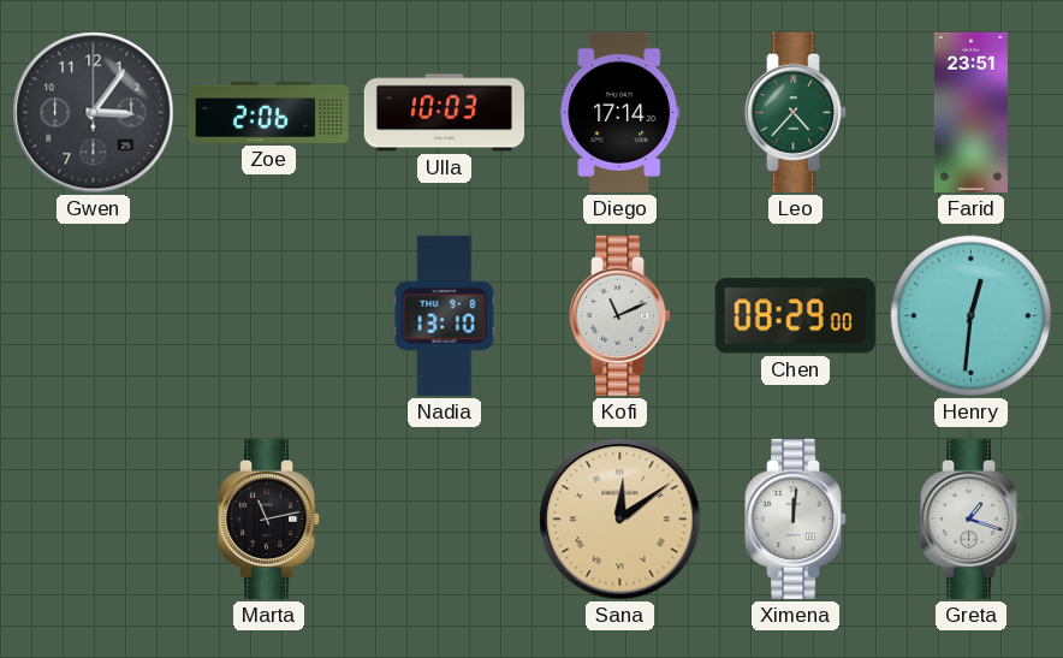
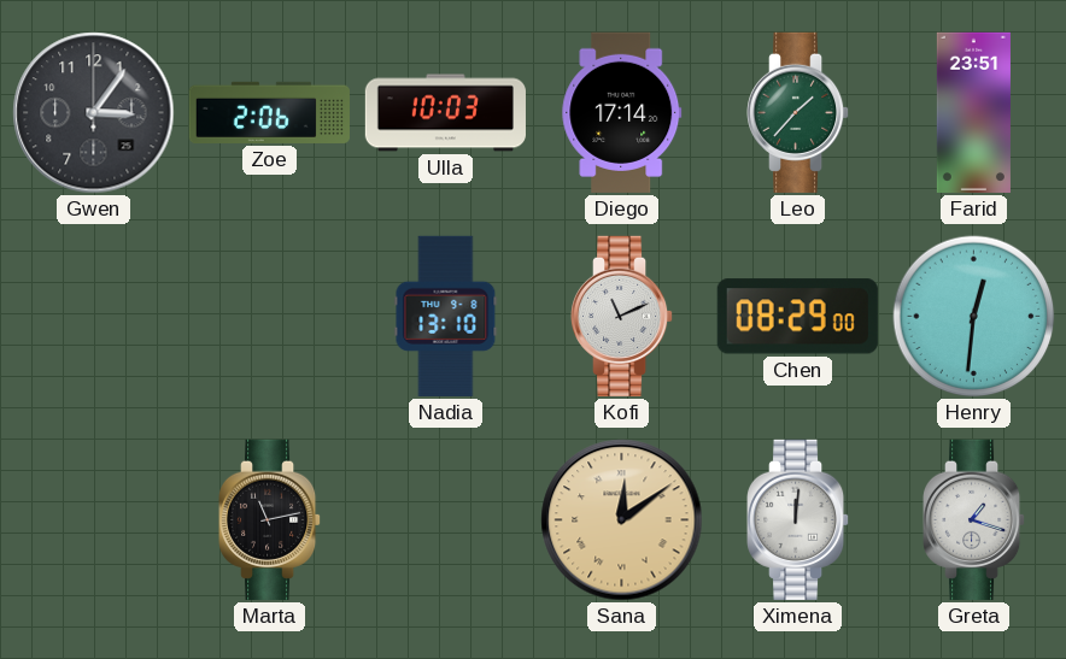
Leo: 4:37 -> 1:37
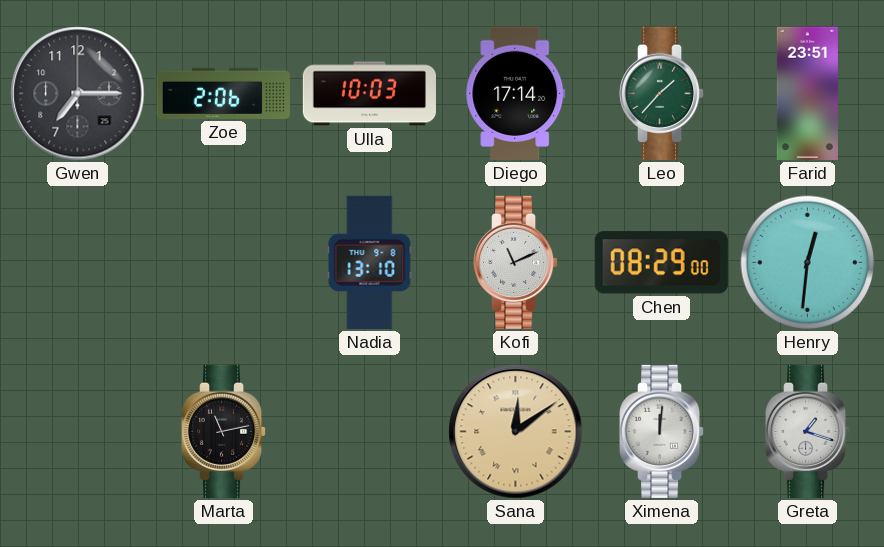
Gwen: 3:06 -> 7:15
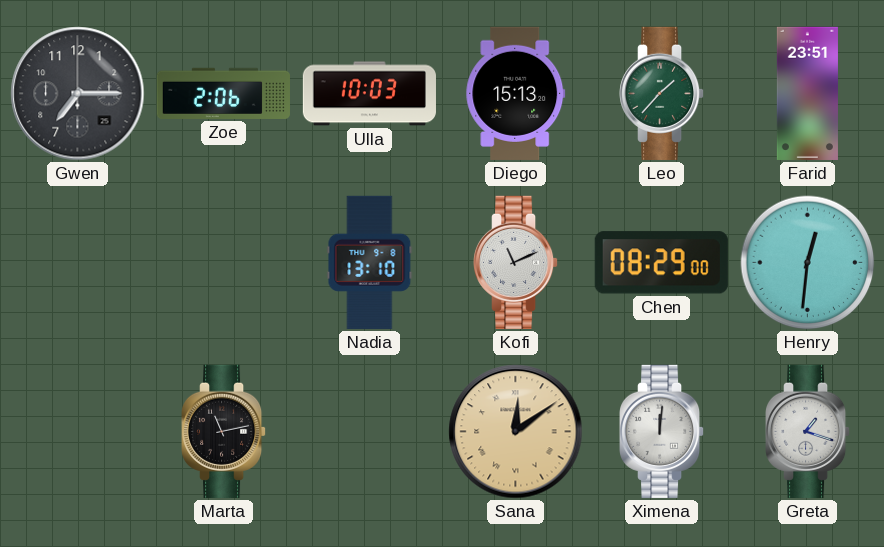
Diego: 17:14 -> 15:13
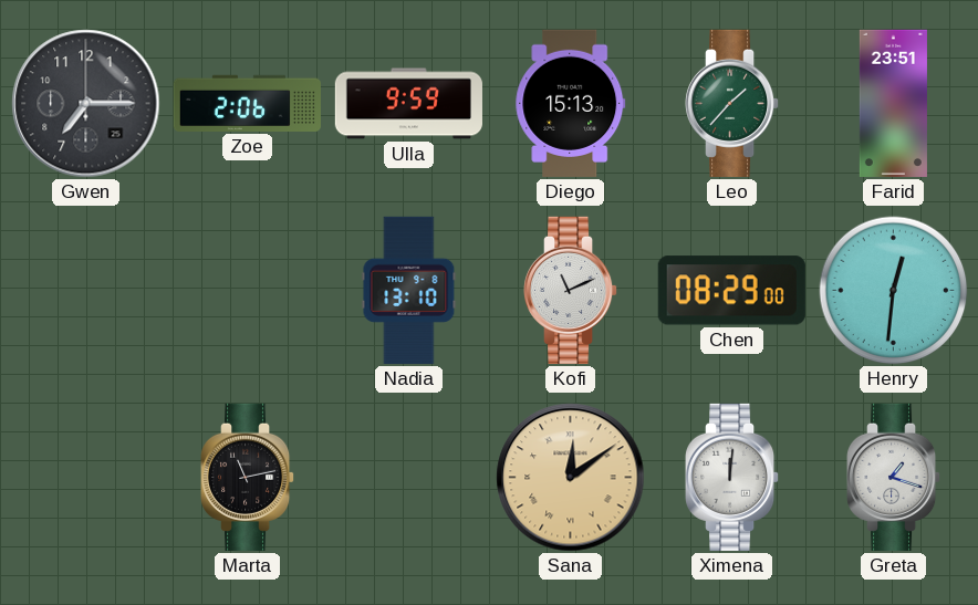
Ulla: 10:03 -> 9:59
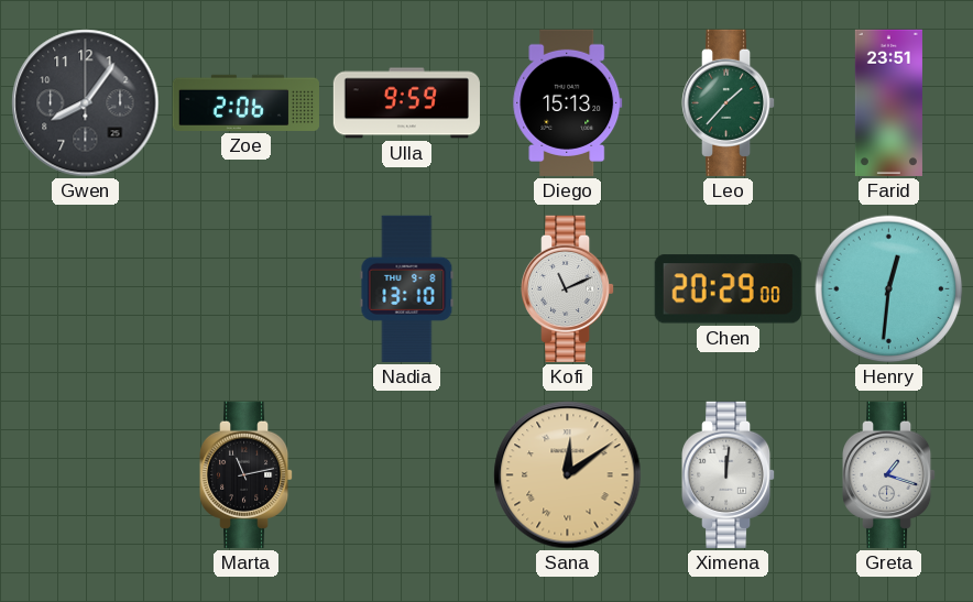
Gwen: 7:15 -> 8:06
Chen: 08:29 -> 20:29
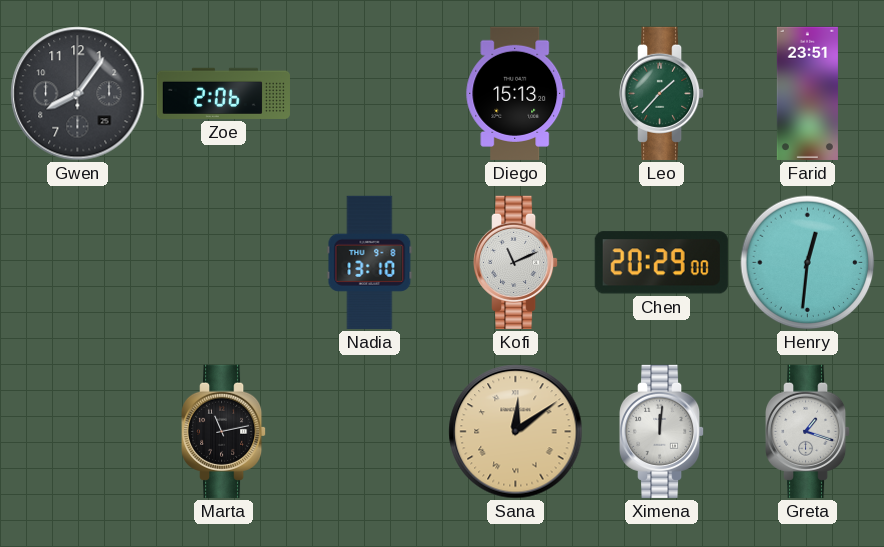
Ulla: 9:59 -> none
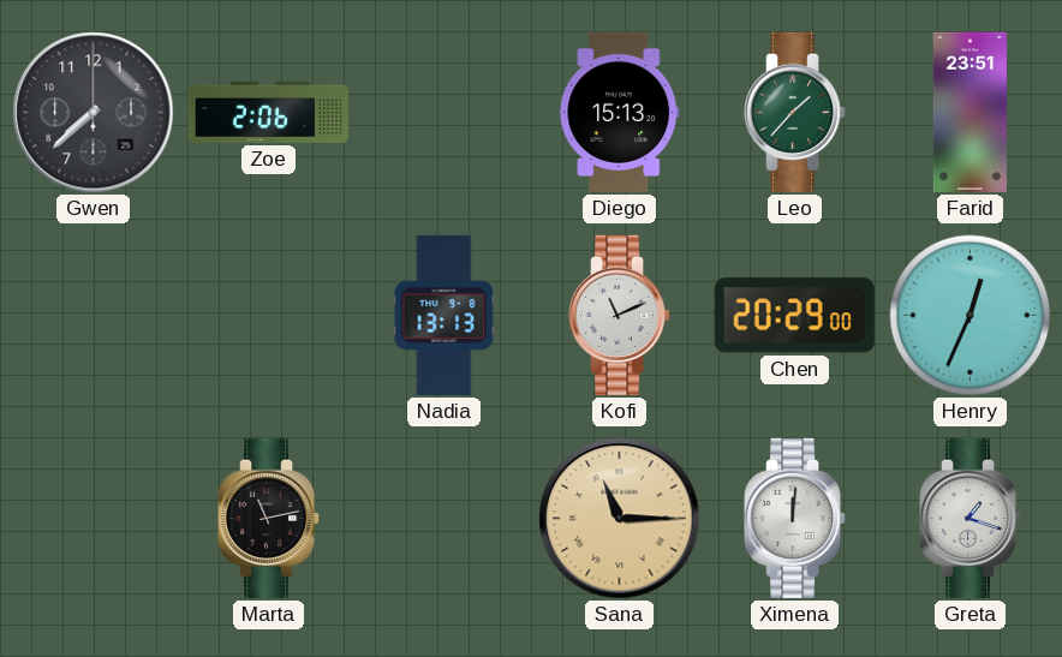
Gwen: 8:06 -> 7:38
Nadia: 13:10 -> 13:13
Henry: 12:31 -> 12:34
Sana: 12:09 -> 11:15
